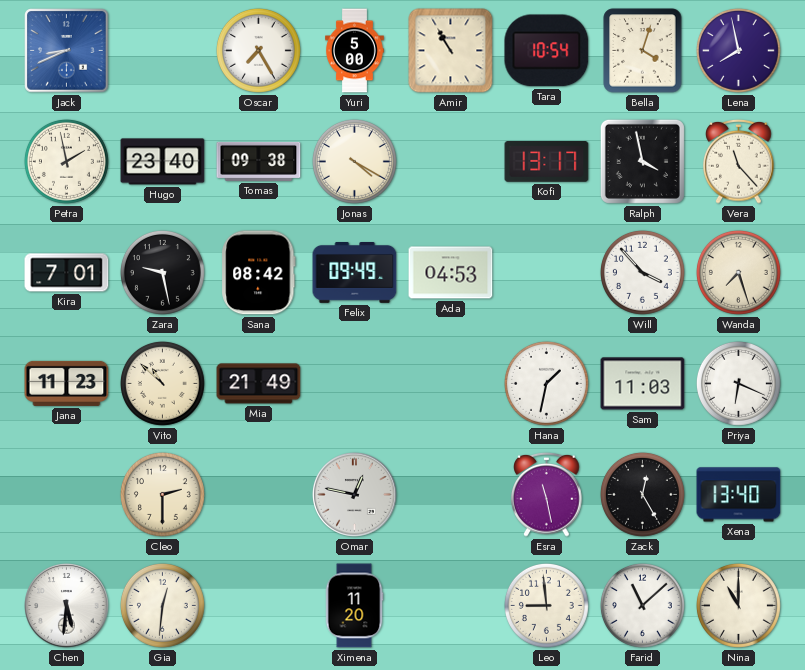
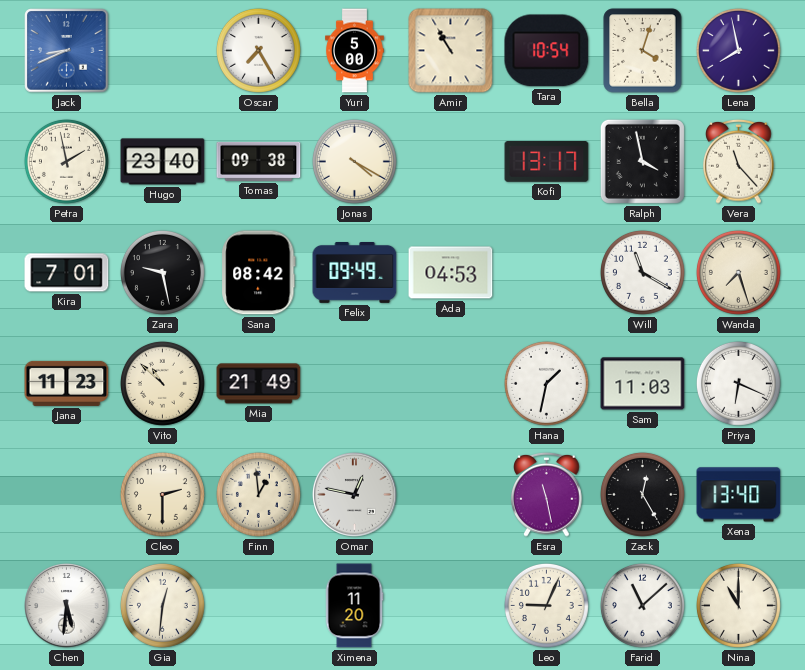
Will: 3:53 -> 11:20
Finn: none -> 12:59
Leo: 8:59 -> 9:04
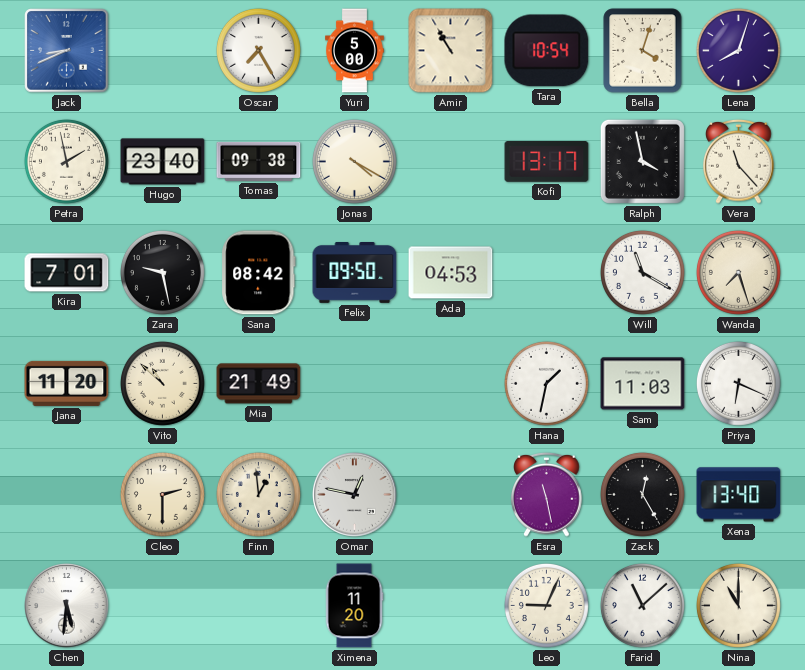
Lena: 7:58 -> 8:03
Felix: 09:49 -> 09:50
Jana: 11:23 -> 11:20
Gia: 12:31 -> none
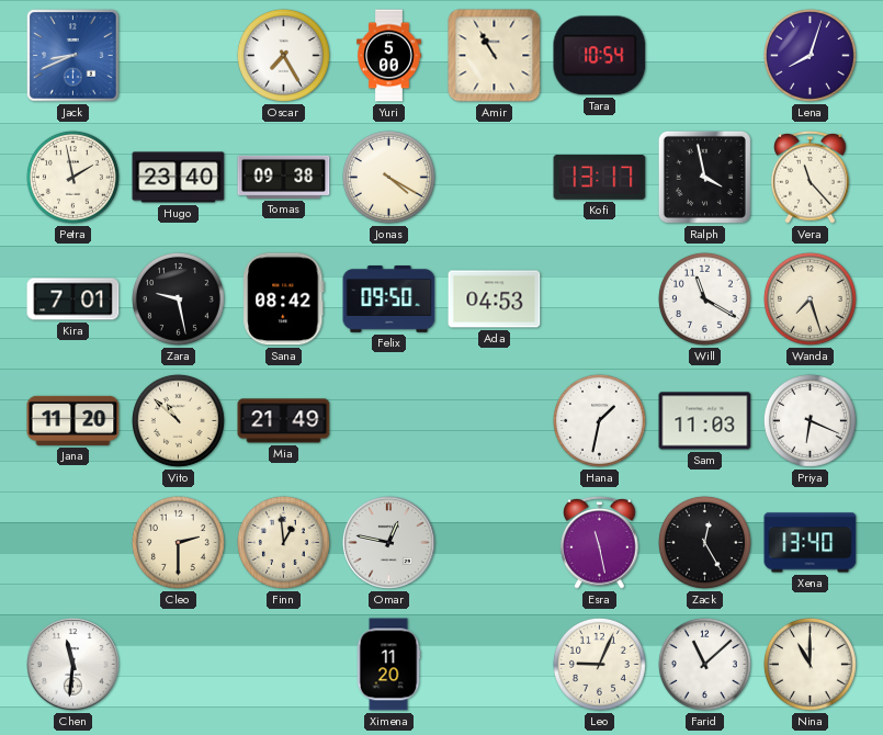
Bella: 4:03 -> none
Chen: 5:31 -> 11:31
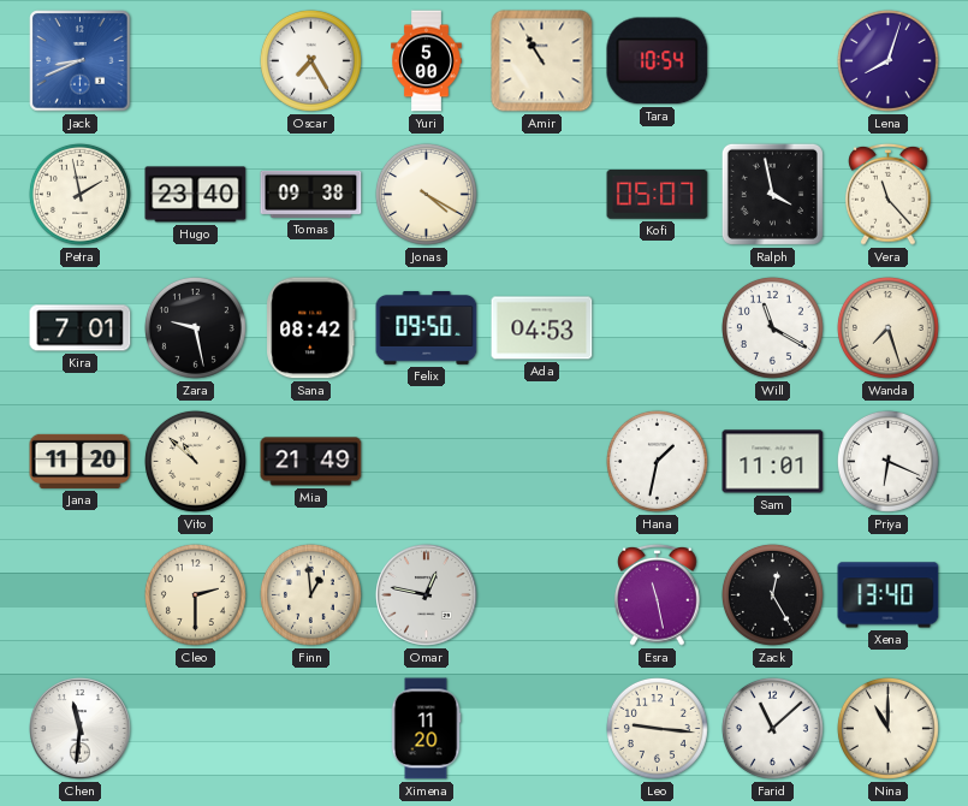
Kofi: 13:17 -> 05:07
Sam: 11:03 -> 11:01
Leo: 9:04 -> 9:16
